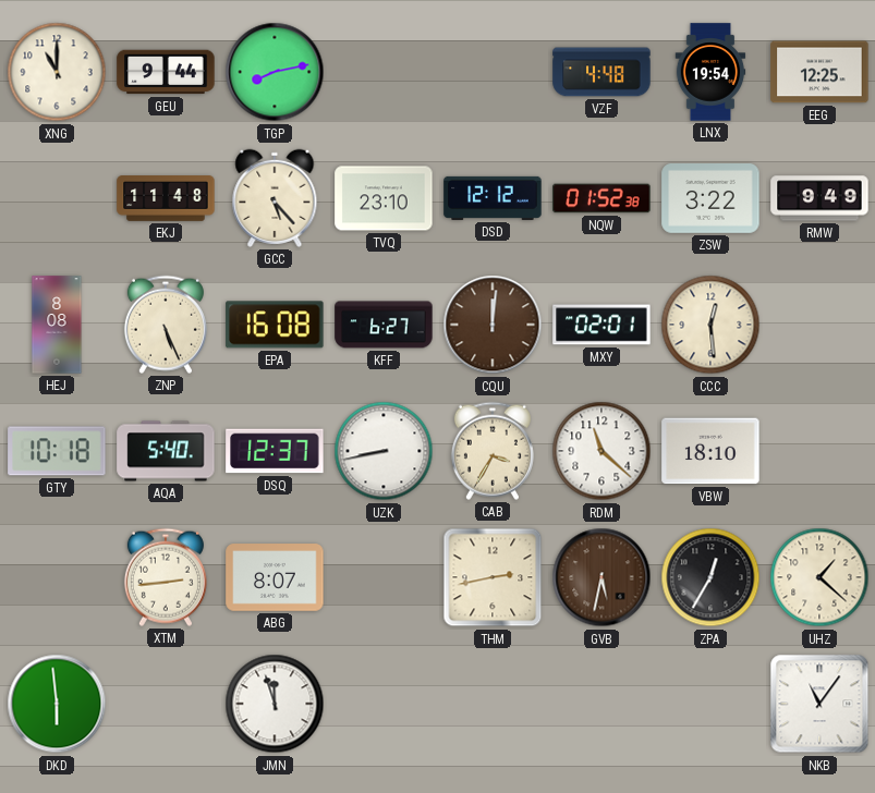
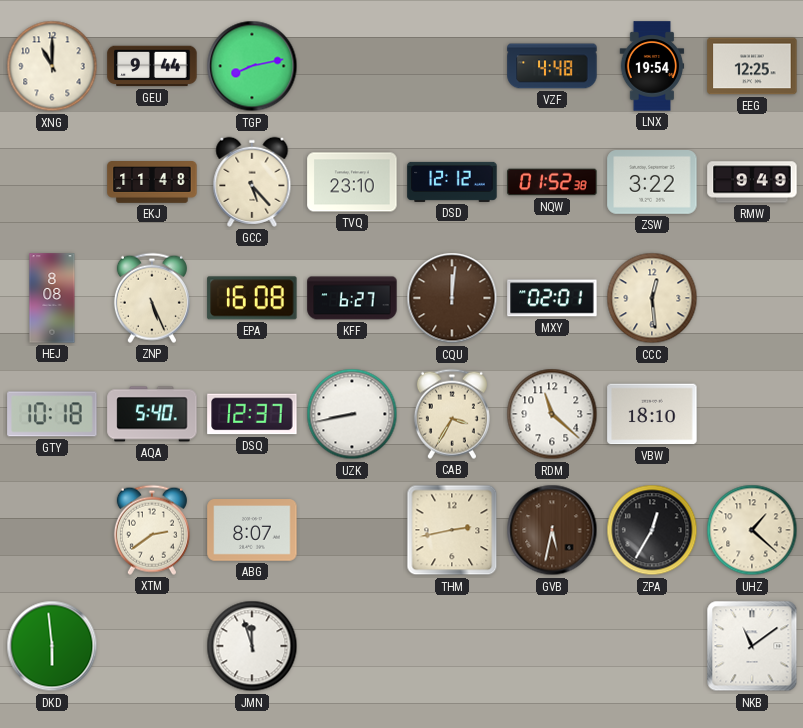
XTM: 2:44 -> 2:39
NKB: 11:06 -> 11:09
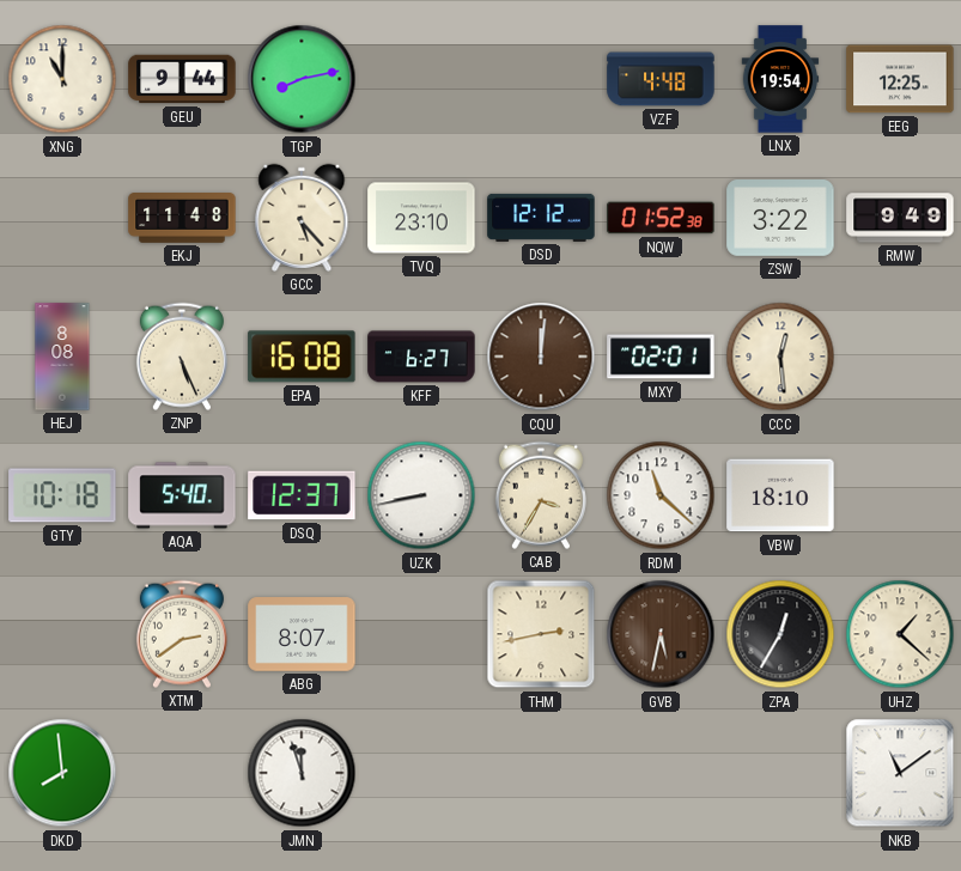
DKD: 5:59 -> 7:59
